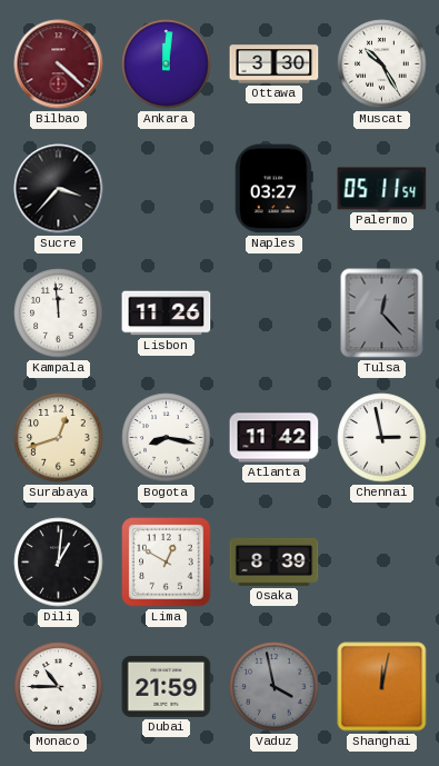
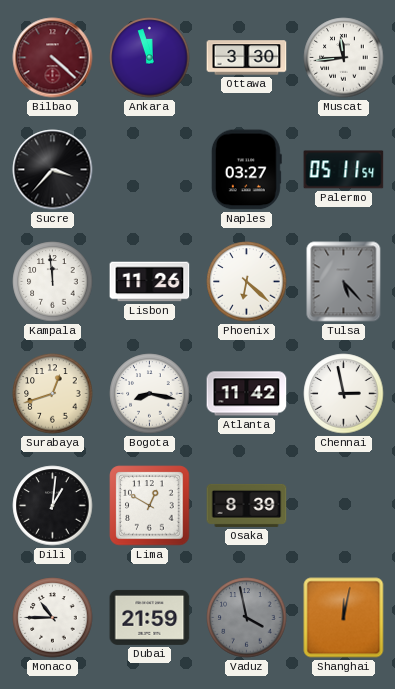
Ankara: 12:01 -> 11:57
Muscat: 10:25 -> 11:44
Phoenix: none -> 6:22
Tulsa: 12:23 -> 5:23
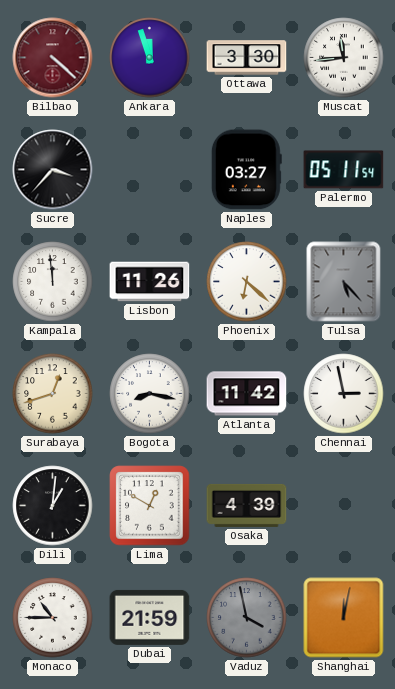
Osaka: 8:39 -> 4:39
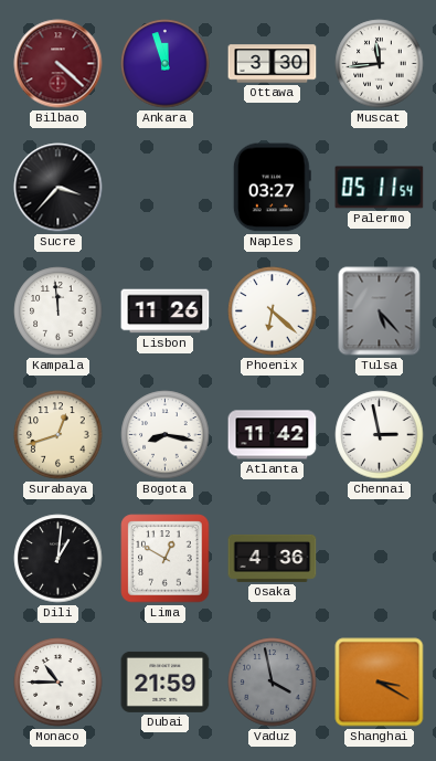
Osaka: 4:39 -> 4:36
Shanghai: 12:02 -> 3:20
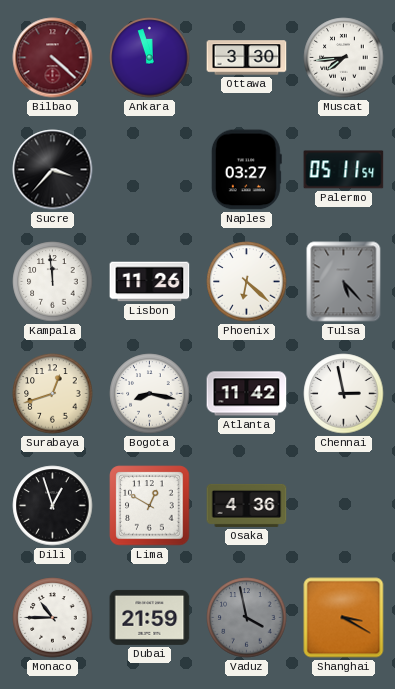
Muscat: 11:44 -> 7:44
Dili: 1:01 -> 12:57
